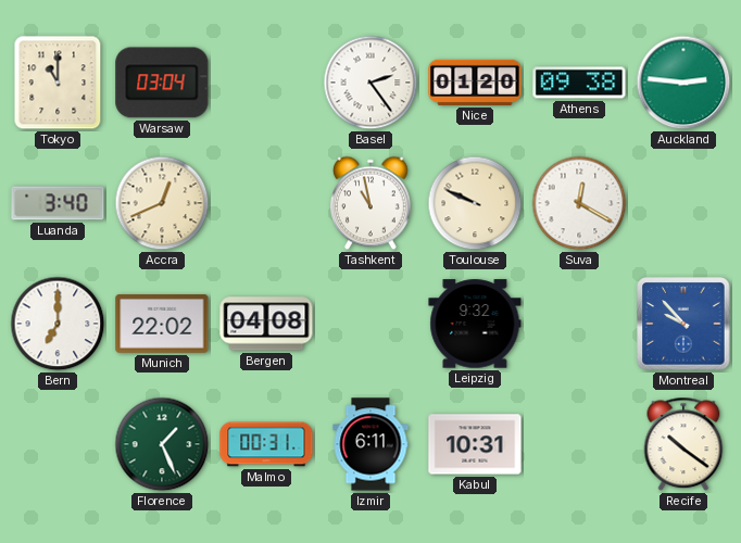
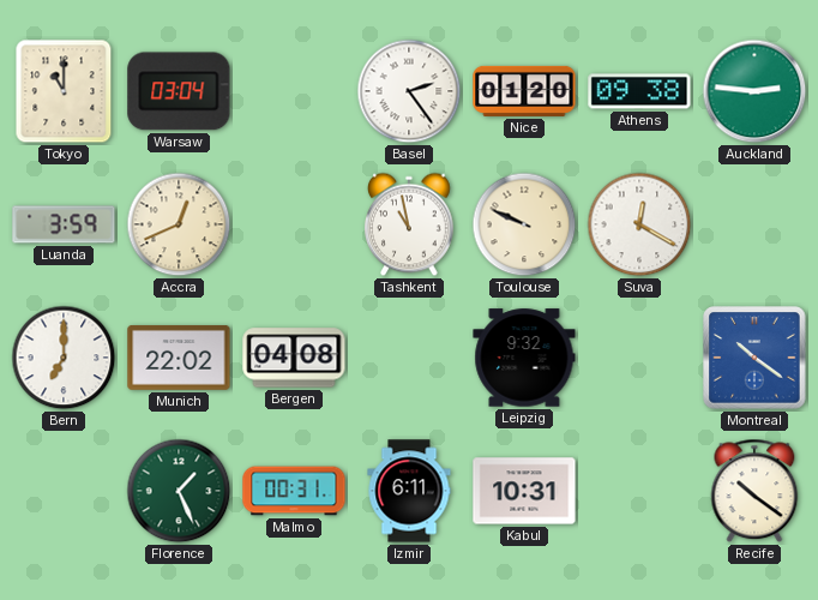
Luanda: 3:40 -> 3:59
Montreal: 9:53 -> 10:21
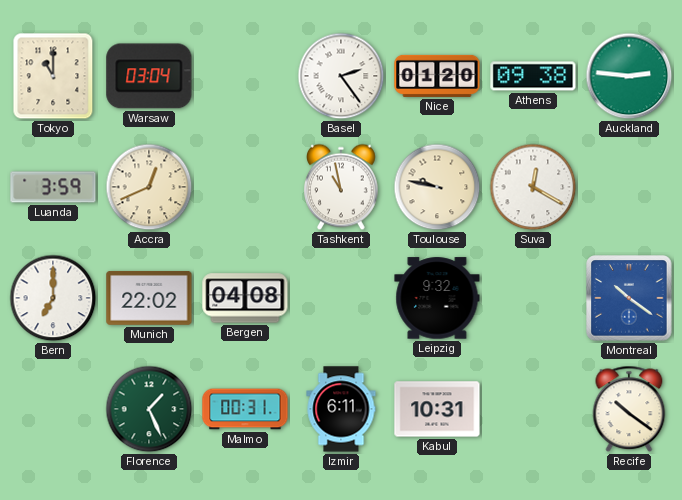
Toulouse: 9:49 -> 9:47
